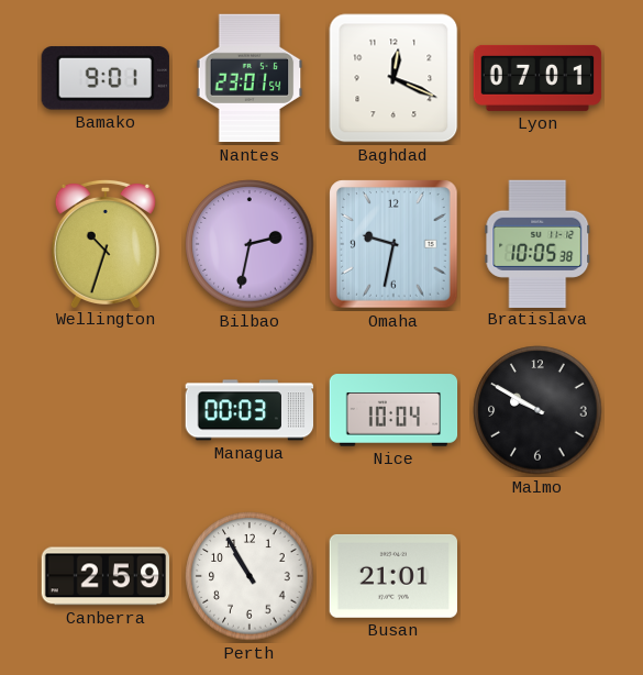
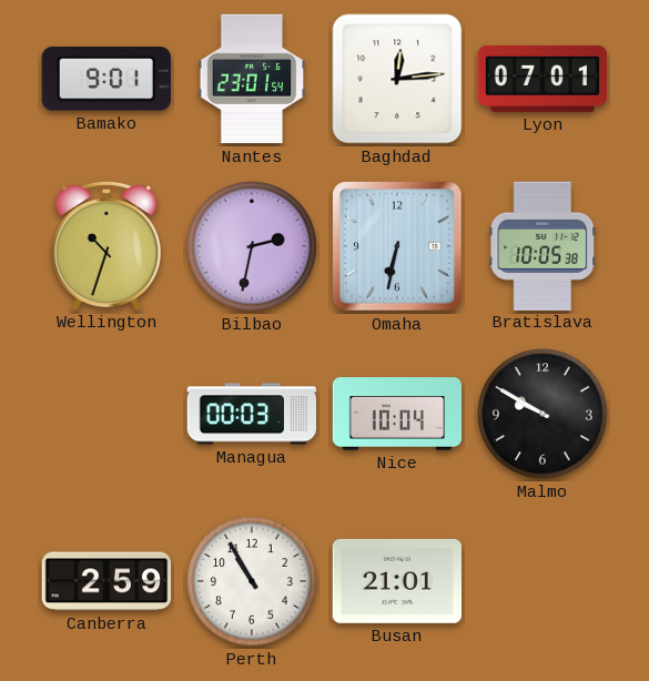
Baghdad: 12:19 -> 12:14
Omaha: 9:32 -> 6:32
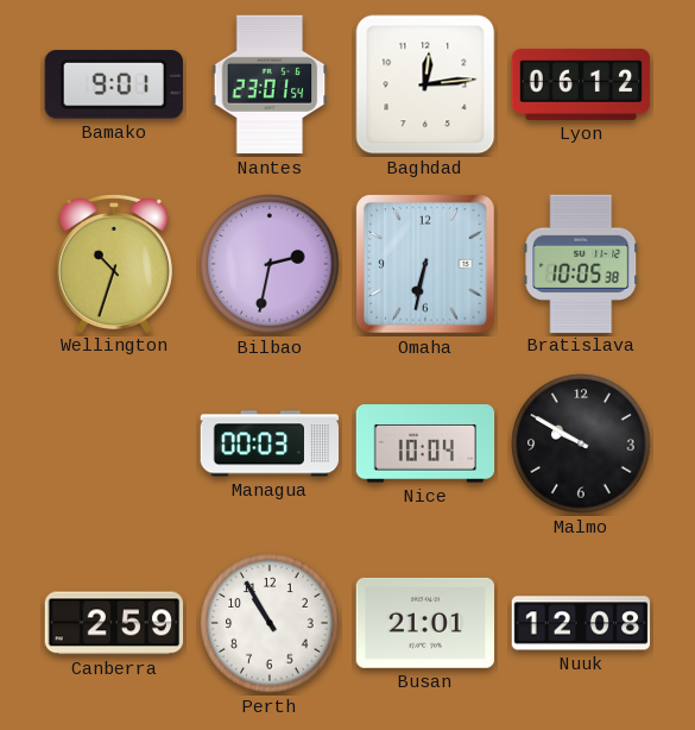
Lyon: 07:01 -> 06:12
Nuuk: none -> 12:08
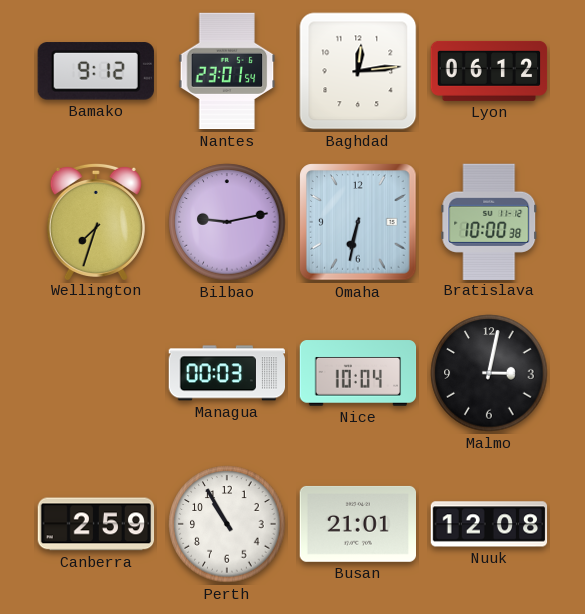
Bamako: 9:01 -> 9:12
Wellington: 10:33 -> 7:33
Bilbao: 2:32 -> 9:13
Bratislava: 10:05 -> 10:00
Malmo: 9:50 -> 3:02
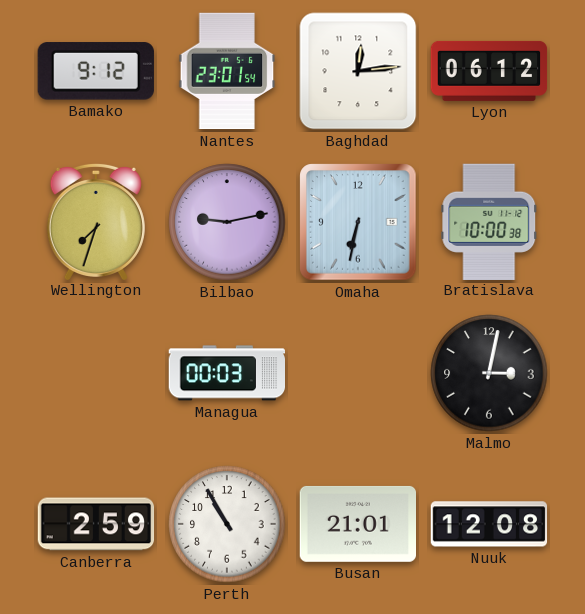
Nice: 10:04 -> none
